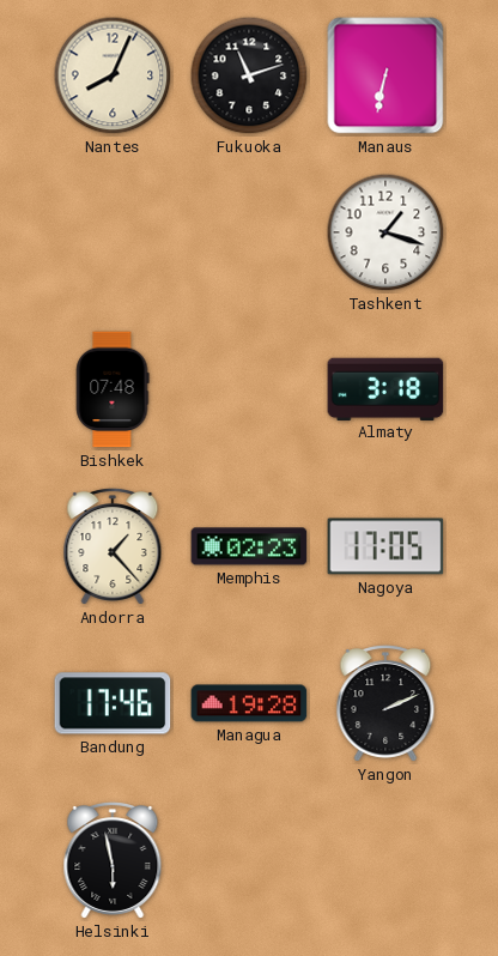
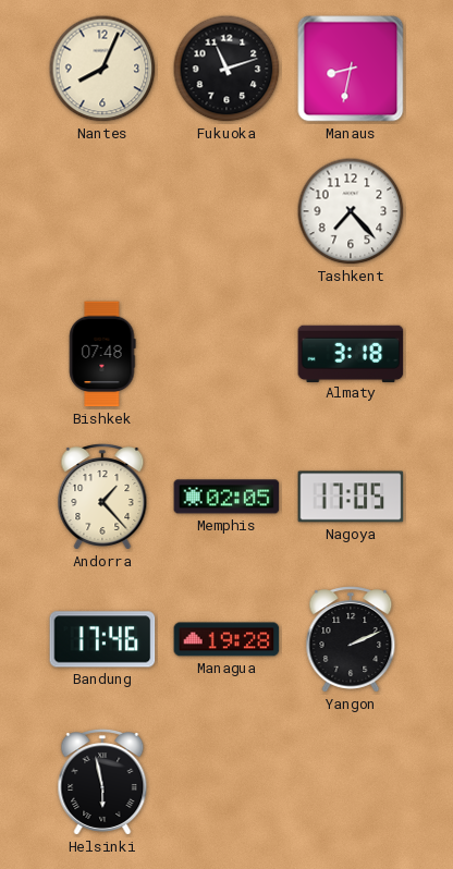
Manaus: 6:32 -> 8:32
Tashkent: 1:18 -> 7:23
Memphis: 02:23 -> 02:05
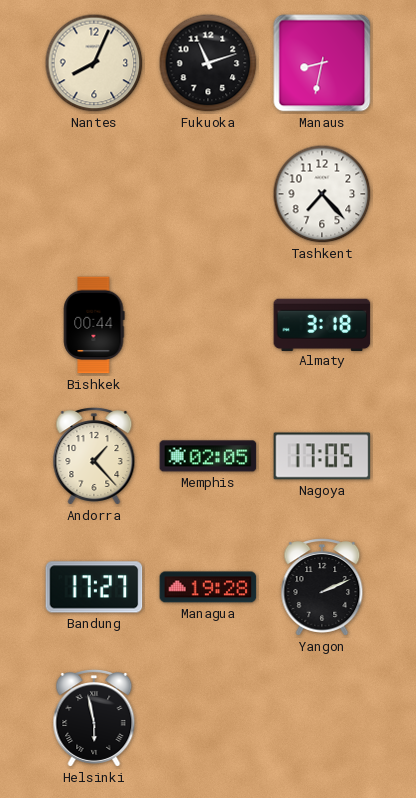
Bishkek: 07:48 -> 00:44
Bandung: 17:46 -> 17:27
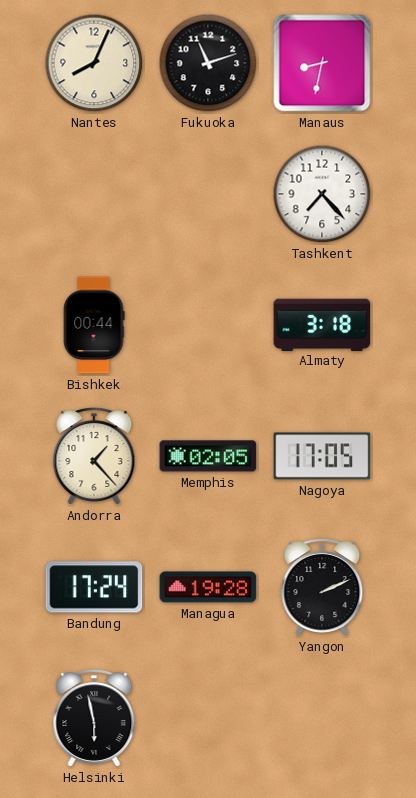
Bandung: 17:27 -> 17:24
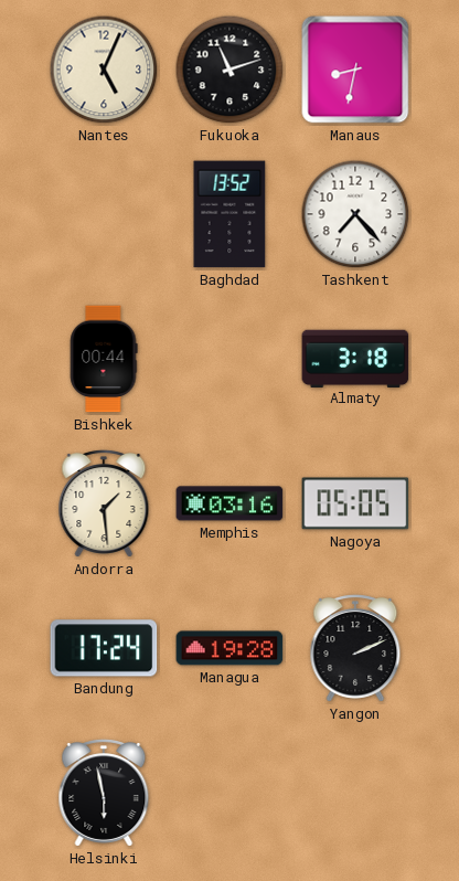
Nantes: 8:04 -> 5:04
Baghdad: none -> 13:52
Andorra: 1:23 -> 1:29
Memphis: 02:05 -> 03:16
Nagoya: 17:05 -> 05:05
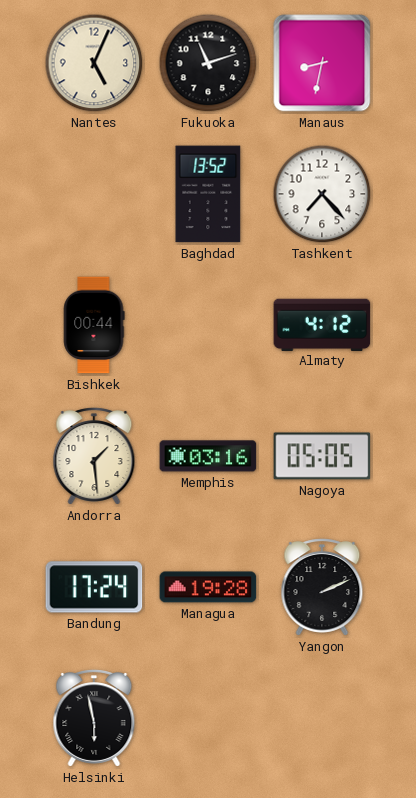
Almaty: 3:18 -> 4:12
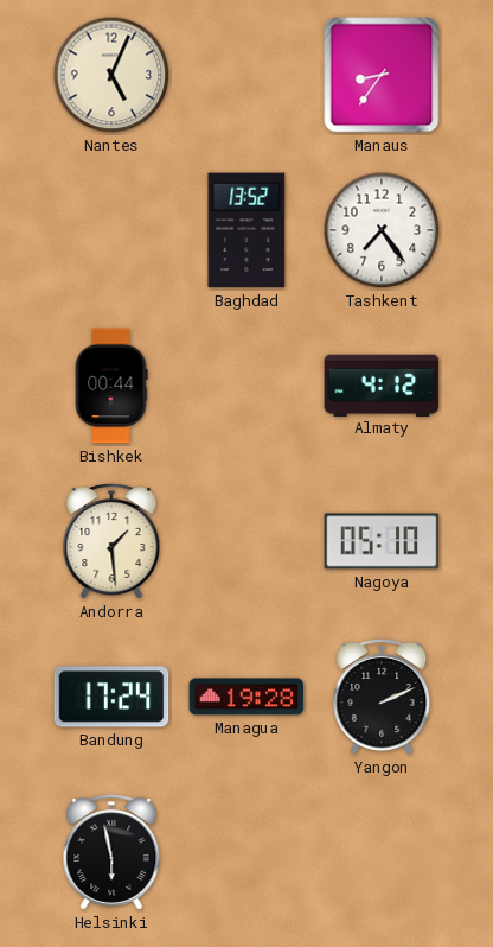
Fukuoka: 11:12 -> none
Manaus: 8:32 -> 8:36
Tashkent: 7:23 -> 7:24
Memphis: 03:16 -> none
Nagoya: 05:05 -> 05:10
